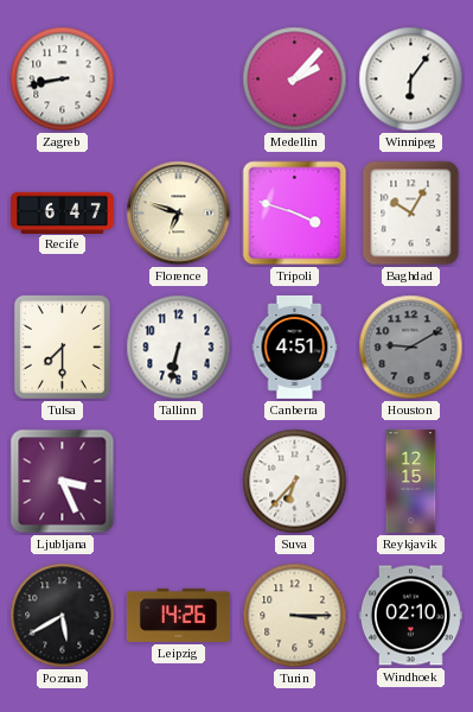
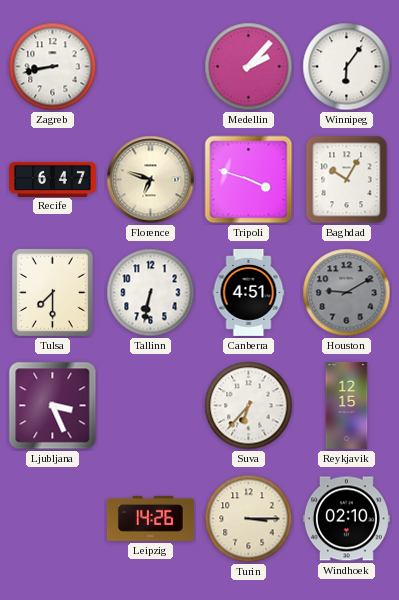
Poznan: 5:40 -> none
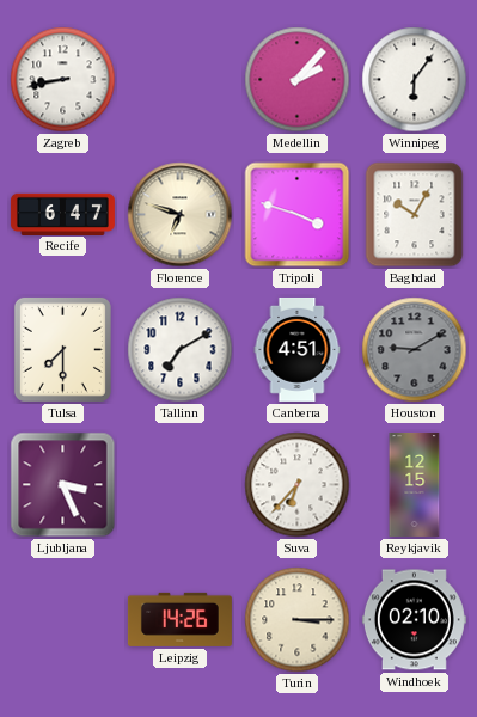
Tallinn: 6:32 -> 7:10
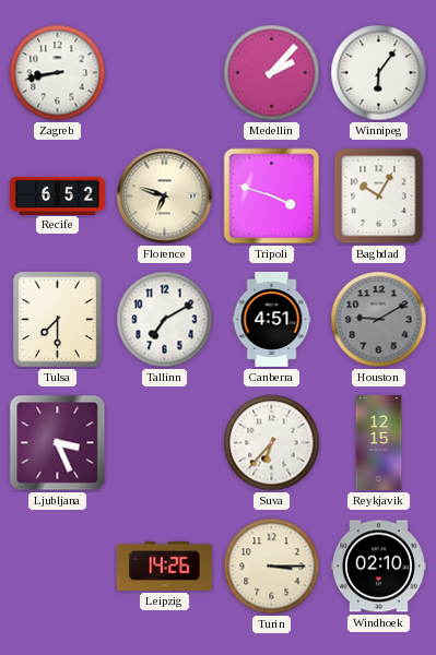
Recife: 6:47 -> 6:52
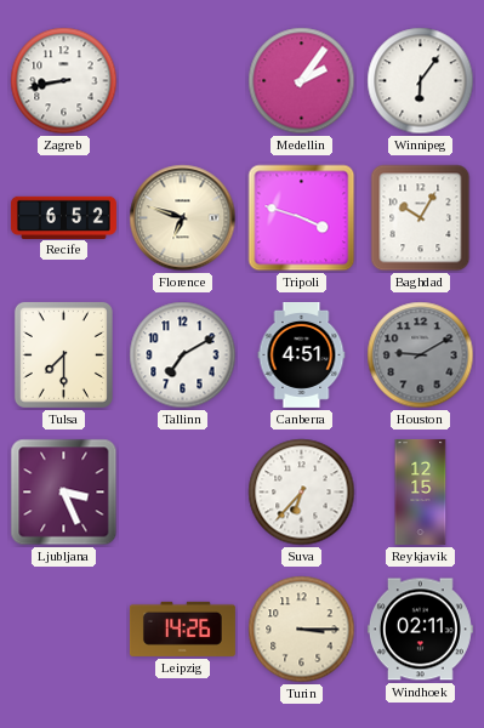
Medellin: 2:07 -> 2:06
Windhoek: 02:10 -> 02:11
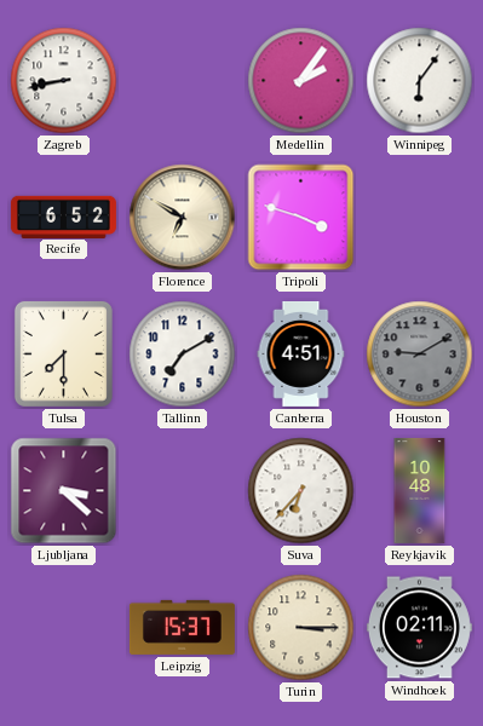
Florence: 6:48 -> 6:50
Baghdad: 10:05 -> none
Ljubljana: 3:26 -> 3:22
Reykjavik: 12:15 -> 10:48
Leipzig: 14:26 -> 15:37
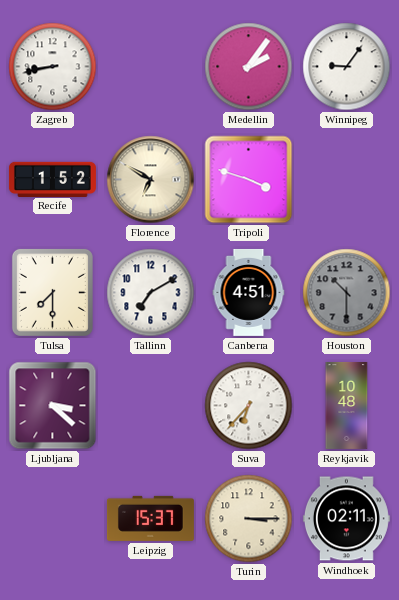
Winnipeg: 6:06 -> 9:06
Recife: 6:52 -> 1:52
Houston: 9:10 -> 10:30
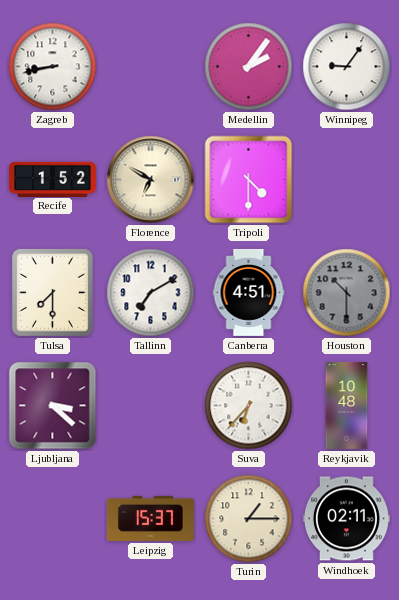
Tripoli: 3:48 -> 4:30
Turin: 3:15 -> 1:15
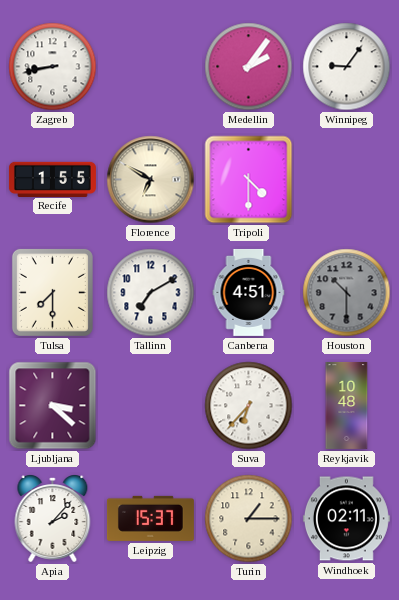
Recife: 1:52 -> 1:55
Apia: none -> 2:07
